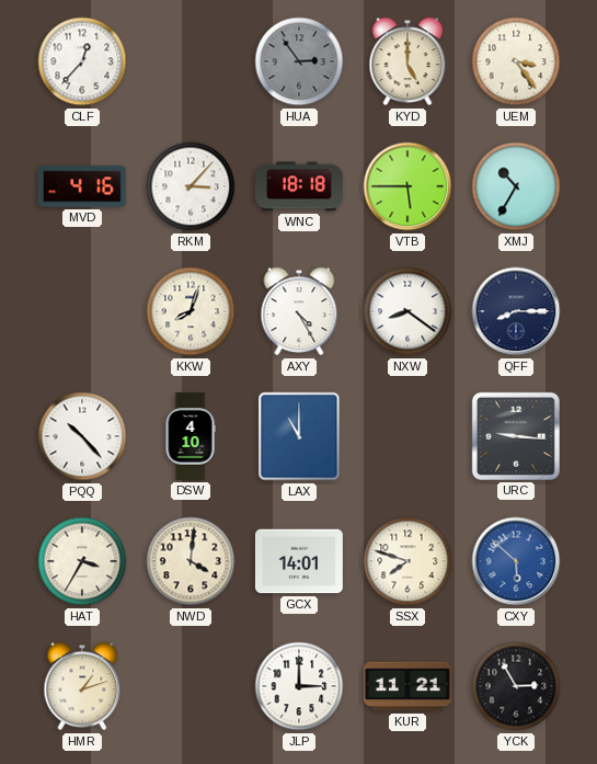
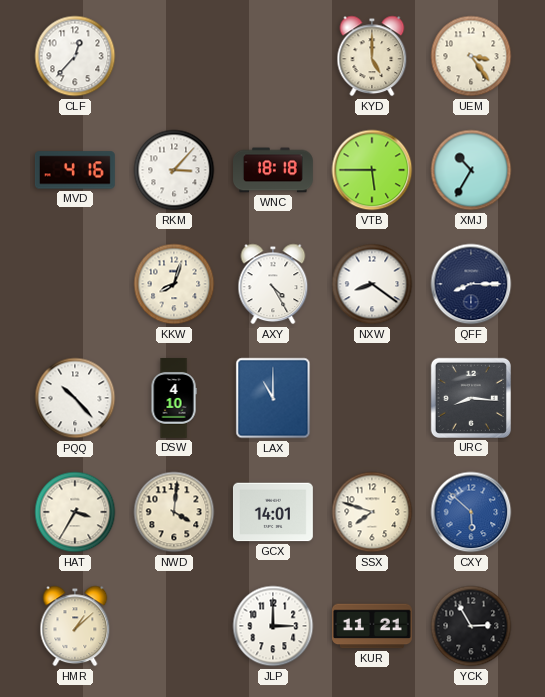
HUA: 2:54 -> none
URC: 9:16 -> 8:16
HMR: 1:12 -> 1:08
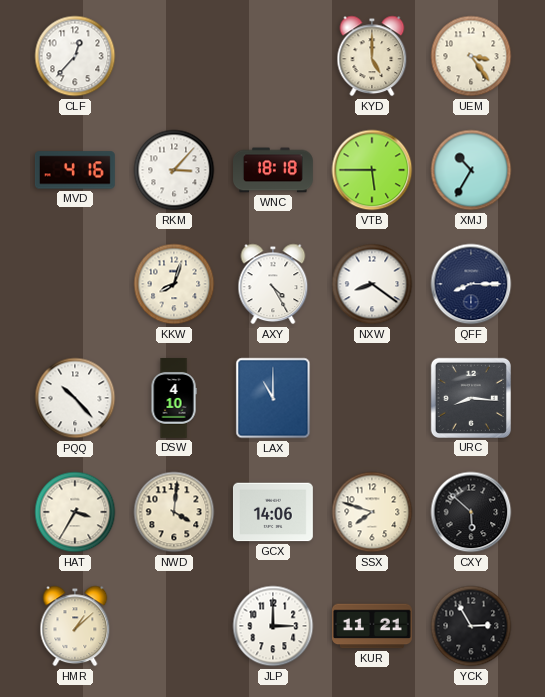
GCX: 14:01 -> 14:06
CXY dial: blue -> black
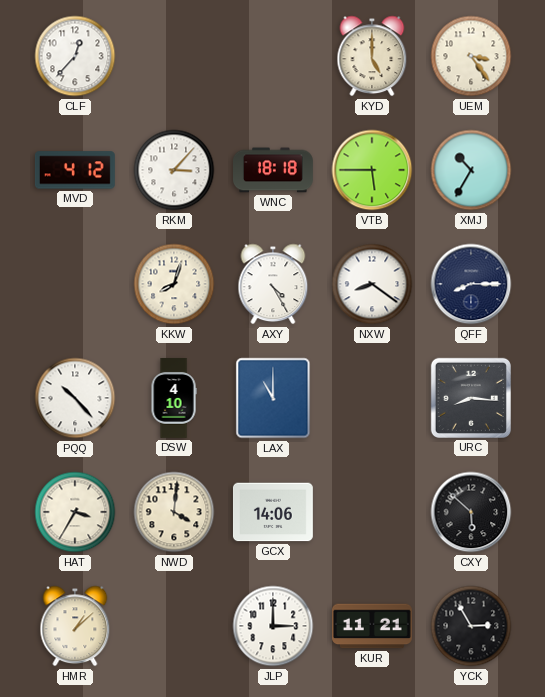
MVD: 4:16 -> 4:12
SSX: 7:48 -> none
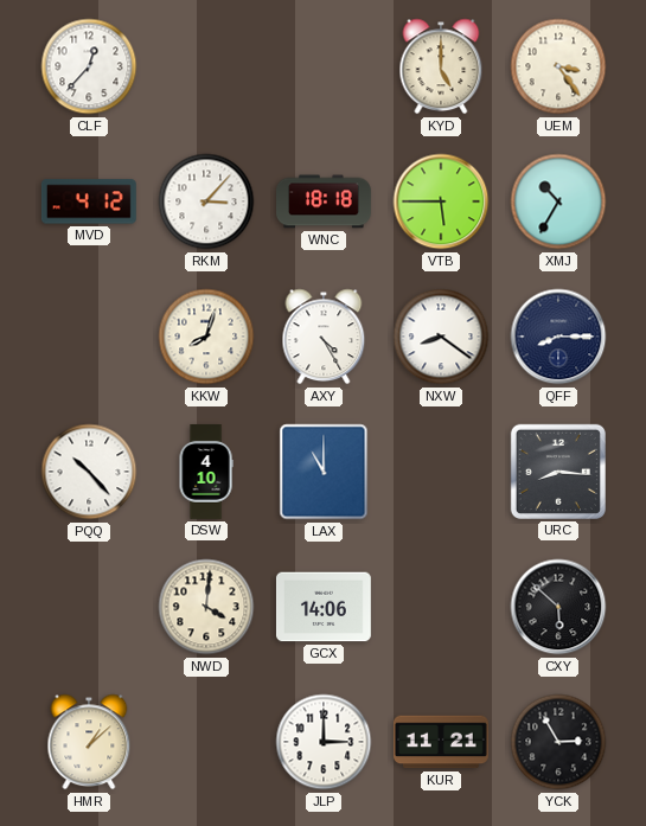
HAT: 3:35 -> none
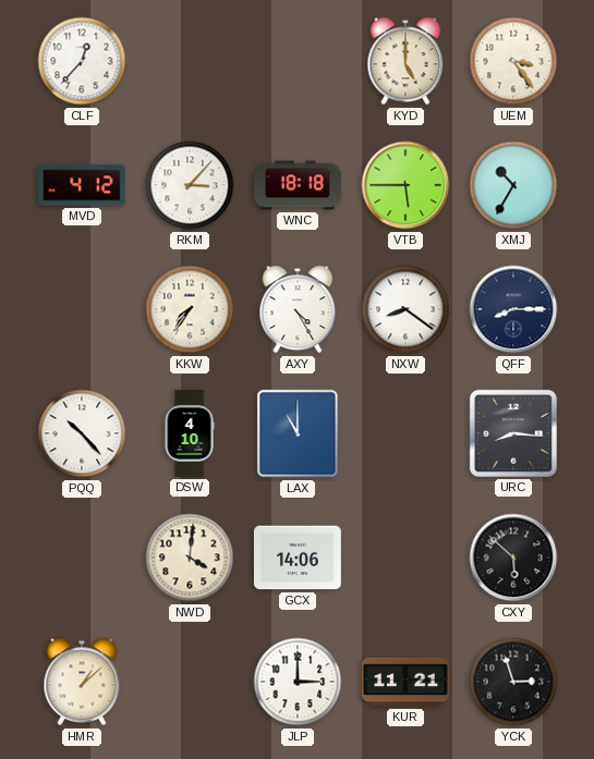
KKW: 8:03 -> 7:36
YCK: 2:55 -> 2:57
